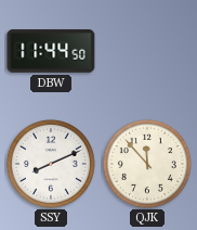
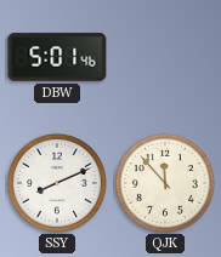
DBW: 11:44 -> 5:01
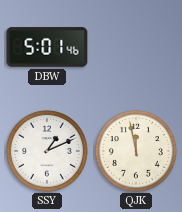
SSY: 8:11 -> 1:11
QJK: 11:53 -> 11:58
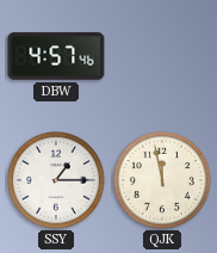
DBW: 5:01 -> 4:57
SSY: 1:11 -> 1:15
